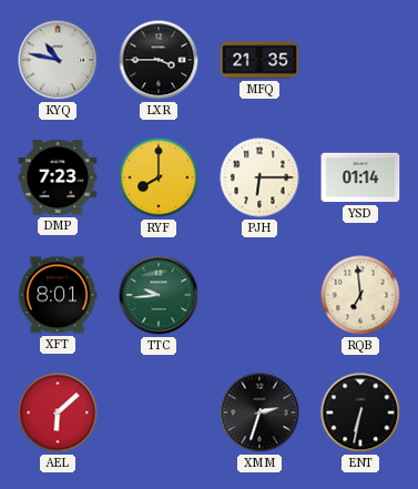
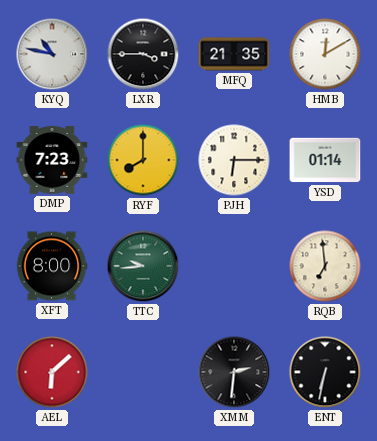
HMB: none -> 12:10
XFT: 8:01 -> 8:00
XMM: 2:33 -> 2:31
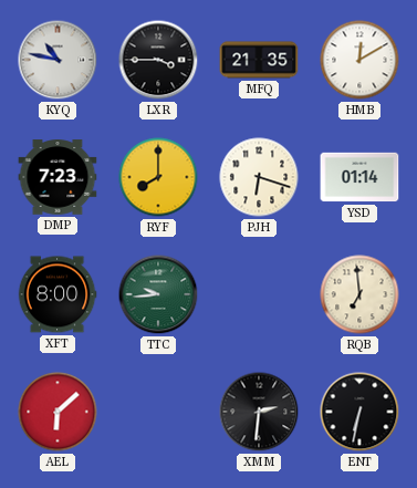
PJH: 6:15 -> 6:18
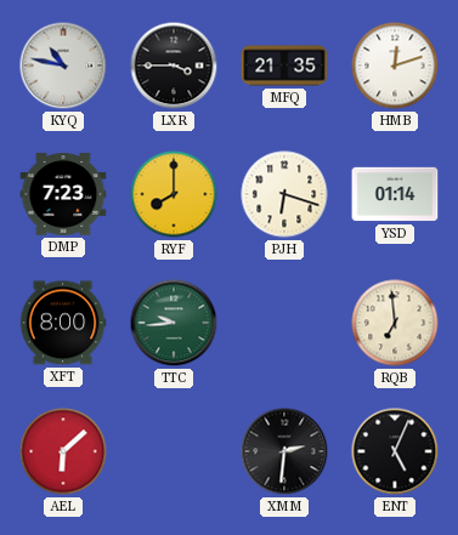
HMB: 12:10 -> 12:12
ENT: 6:32 -> 5:04
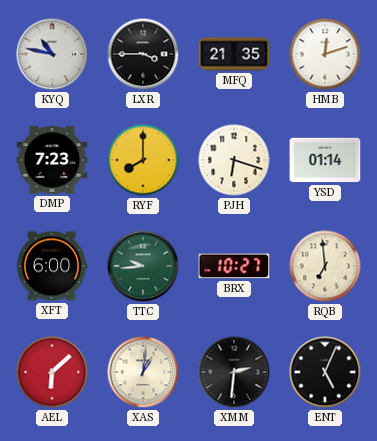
XFT: 8:00 -> 6:00
BRX: none -> 10:27
XAS: none -> 1:01
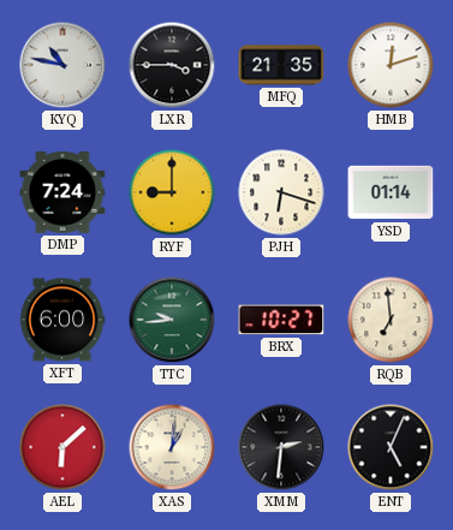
DMP: 7:23 -> 7:24
RYF: 8:00 -> 9:00
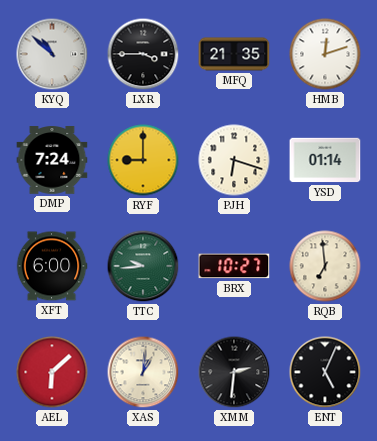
KYQ: 10:47 -> 10:52
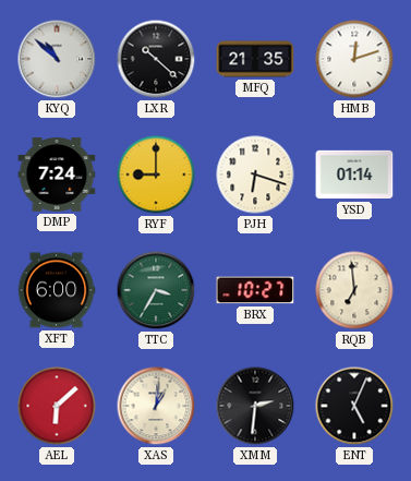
LXR: 3:45 -> 10:22
TTC: 9:44 -> 3:35
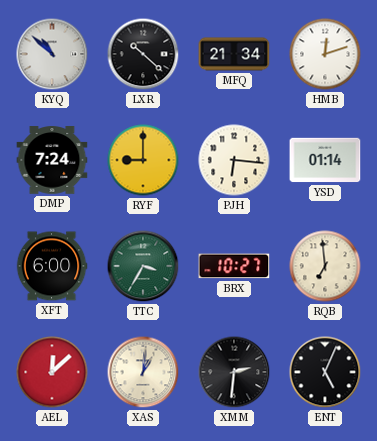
MFQ: 21:35 -> 21:34
PJH: 6:18 -> 6:16
AEL: 6:08 -> 12:08
